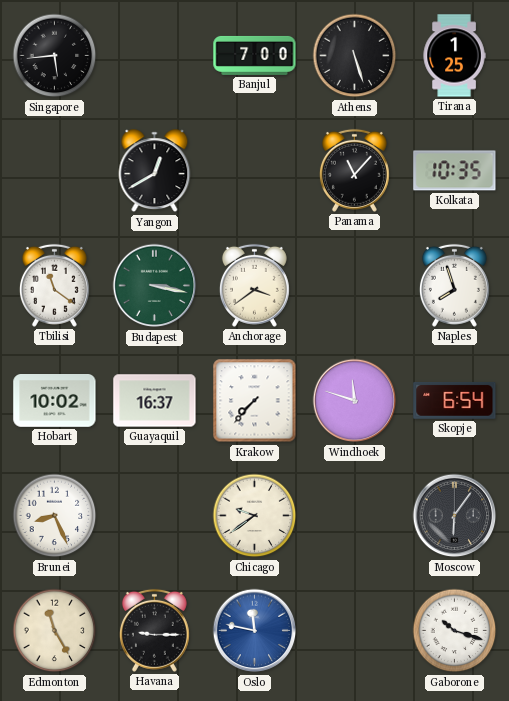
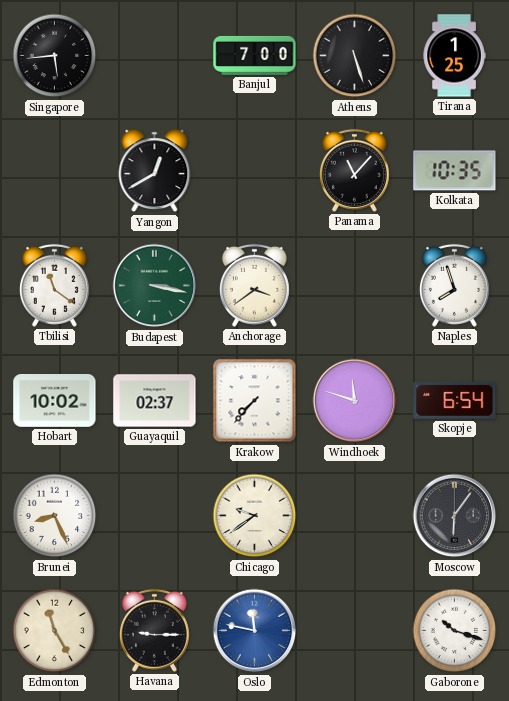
Guayaquil: 16:37 -> 02:37
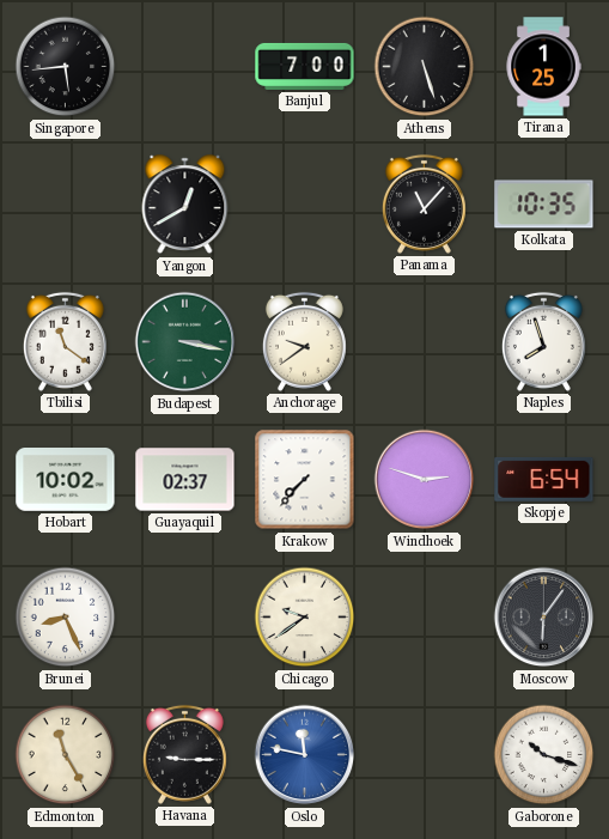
Anchorage: 3:39 -> 9:39
Windhoek: 11:48 -> 2:48
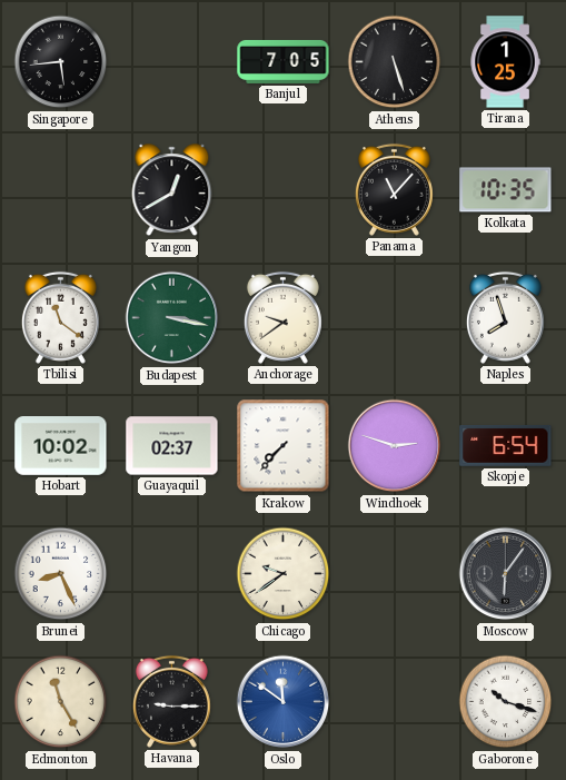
Banjul: 7:00 -> 7:05
Oslo: 11:47 -> 11:51
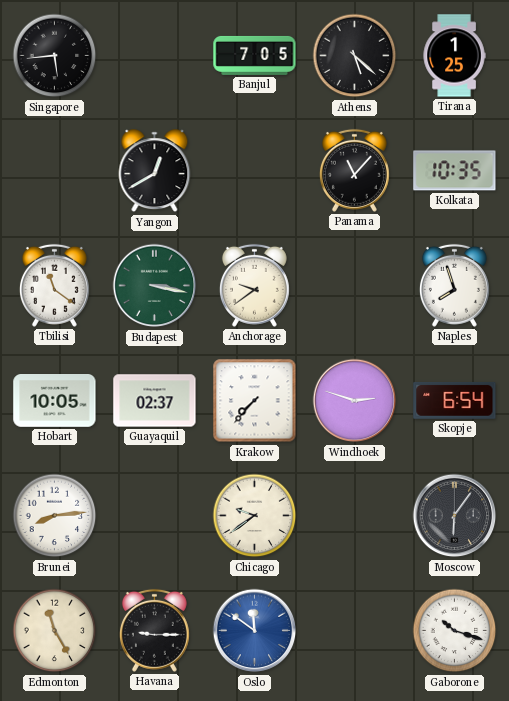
Athens: 5:27 -> 5:22
Hobart: 10:02 -> 10:05
Brunei: 8:26 -> 8:14
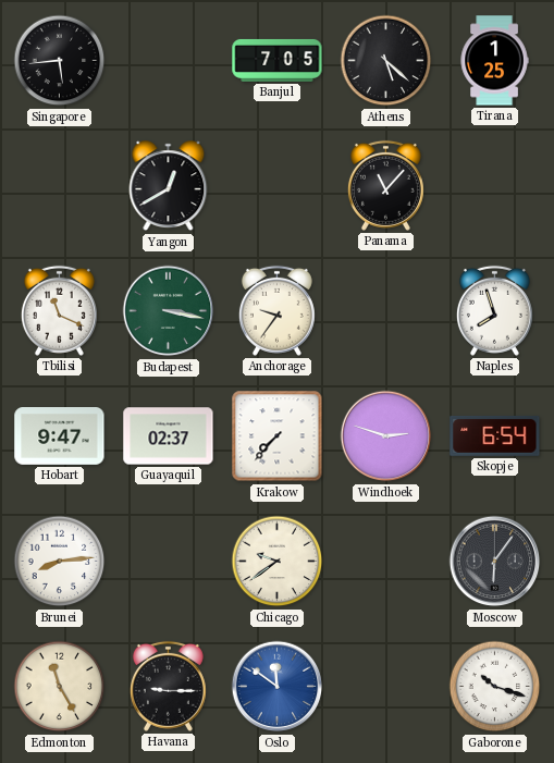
Kolkata: 10:35 -> none
Tbilisi: 11:21 -> 11:19
Anchorage: 9:39 -> 9:36
Hobart: 10:05 -> 9:47
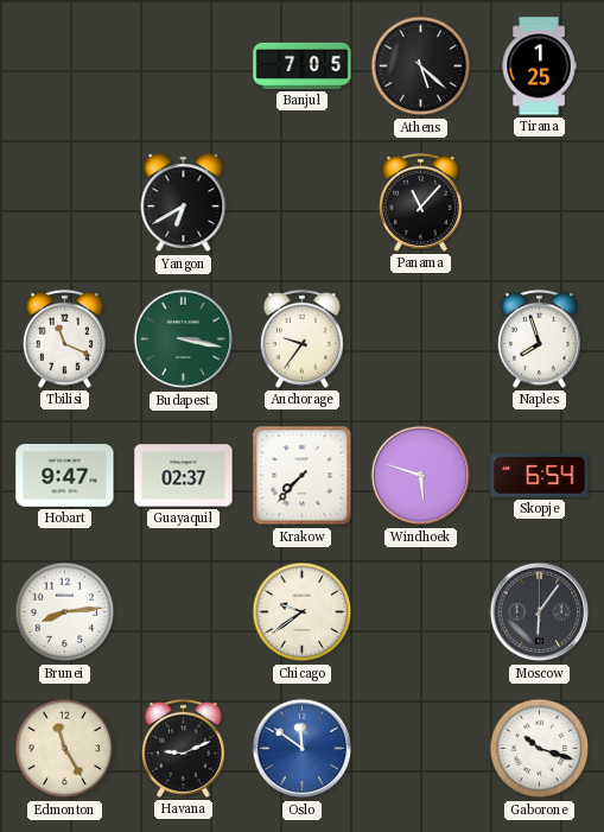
Singapore: 5:44 -> none
Yangon: 12:40 -> 6:40
Windhoek: 2:48 -> 5:48
Havana: 9:15 -> 9:11
